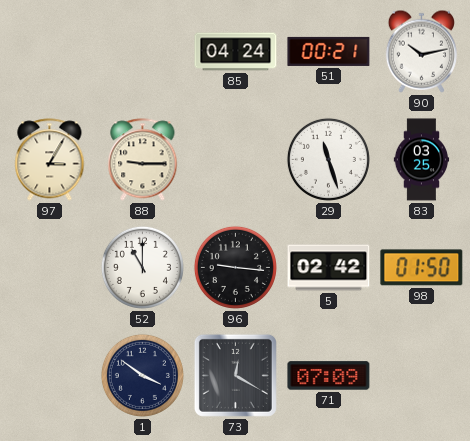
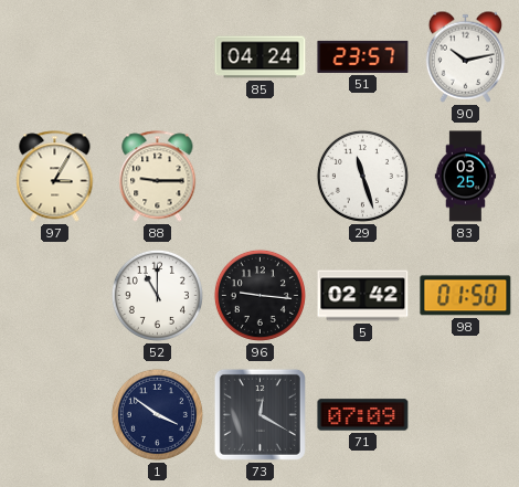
51: 00:21 -> 23:57
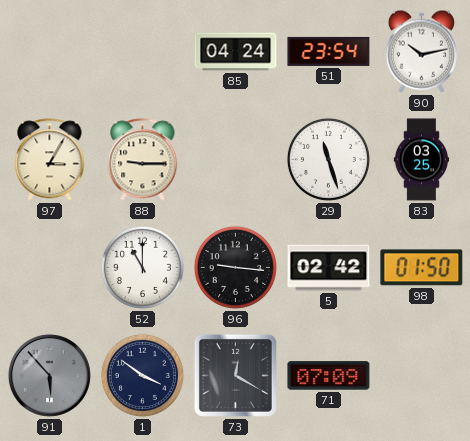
51: 23:57 -> 23:54
91: none -> 5:53
